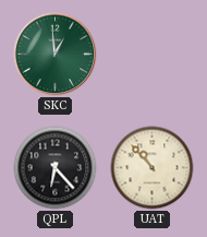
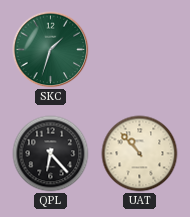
SKC: 12:59 -> 1:33
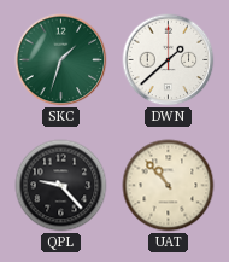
DWN: none -> 1:38
QPL: 6:23 -> 9:23
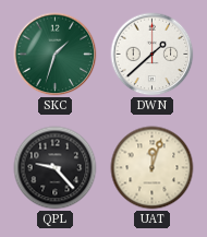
UAT: 10:53 -> 12:03
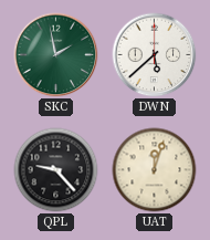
SKC: 1:33 -> 1:58
DWN: 1:38 -> 5:38
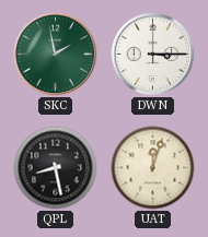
DWN: 5:38 -> 3:15
QPL: 9:23 -> 8:28
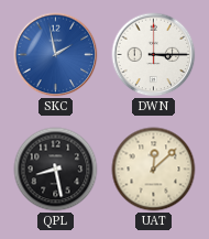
SKC dial: green -> blue
UAT: 12:03 -> 12:08
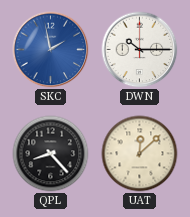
DWN: 3:15 -> 10:15
QPL: 8:28 -> 8:23
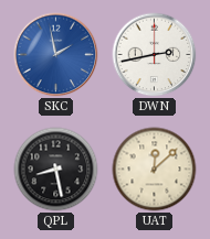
DWN: 10:15 -> 2:43
QPL: 8:23 -> 8:28
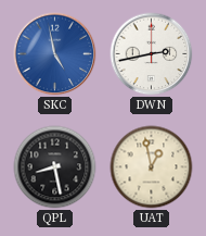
SKC: 1:58 -> 4:58
UAT: 12:08 -> 12:58
